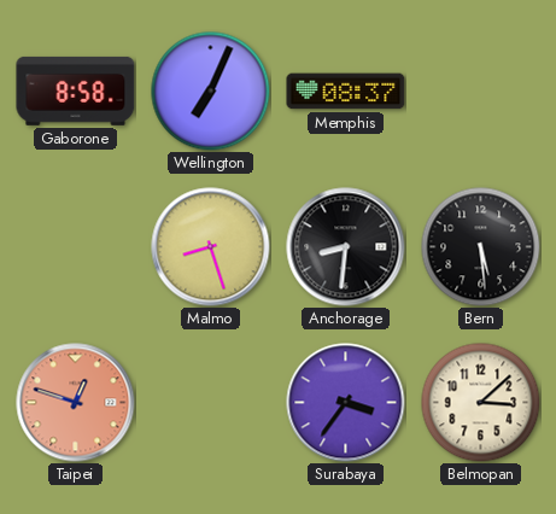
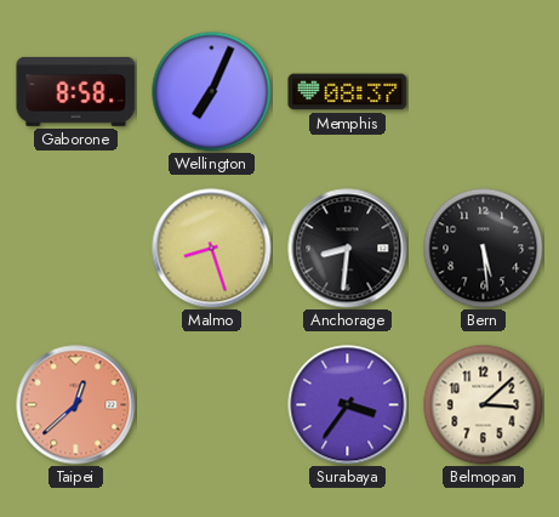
Taipei: 12:48 -> 12:38
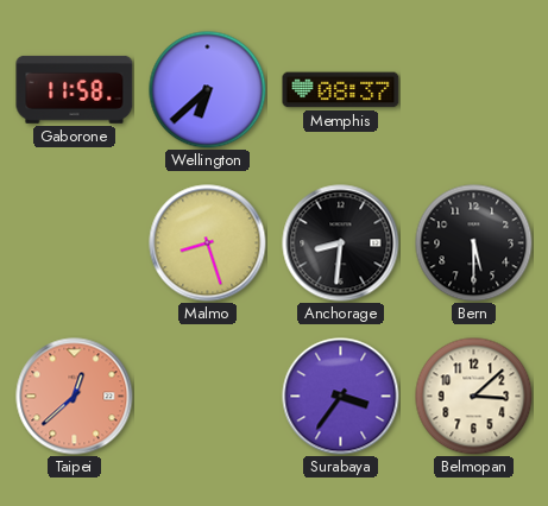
Gaborone: 8:58 -> 11:58
Wellington: 7:04 -> 6:38
Bern: 5:29 -> 5:30
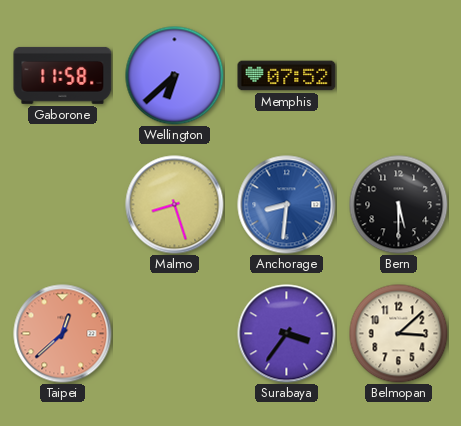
Memphis: 08:37 -> 07:52
Anchorage dial: black -> blue
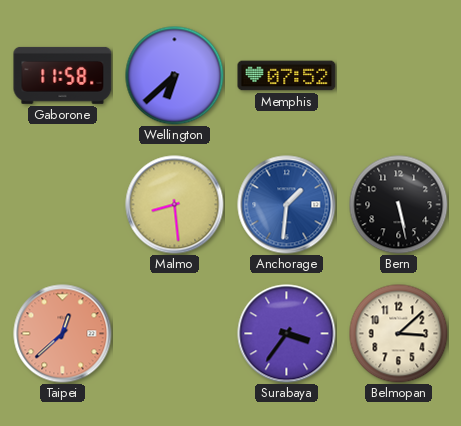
Malmo: 8:27 -> 8:29
Anchorage: 8:31 -> 1:31
Bern: 5:30 -> 5:28
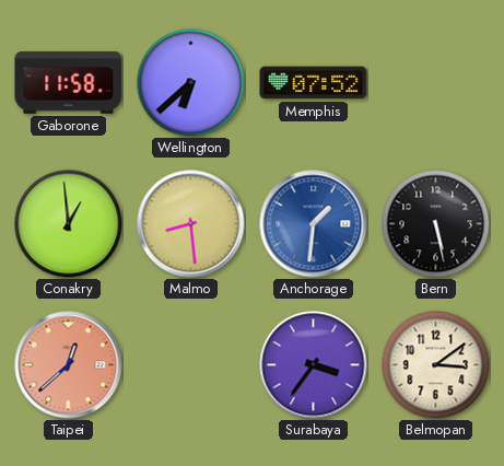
Conakry: none -> 12:59
Belmopan: 3:08 -> 3:09
